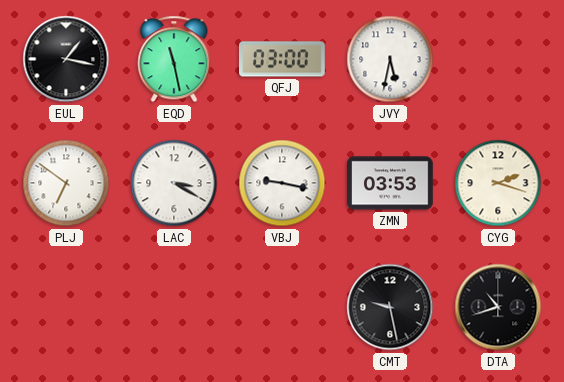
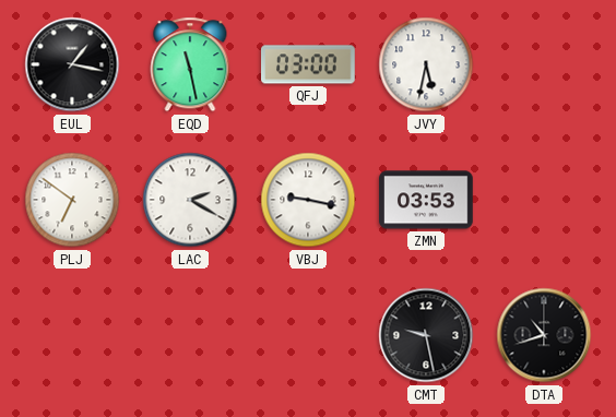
LAC: 3:20 -> 2:20
CYG: 2:18 -> none
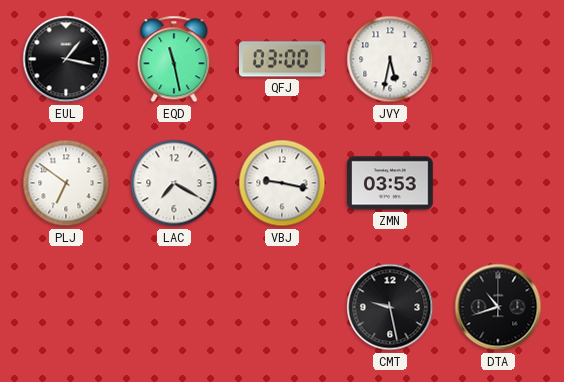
LAC: 2:20 -> 7:20
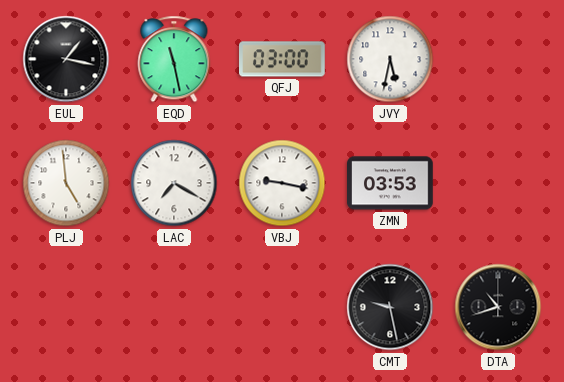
PLJ: 6:51 -> 4:59
